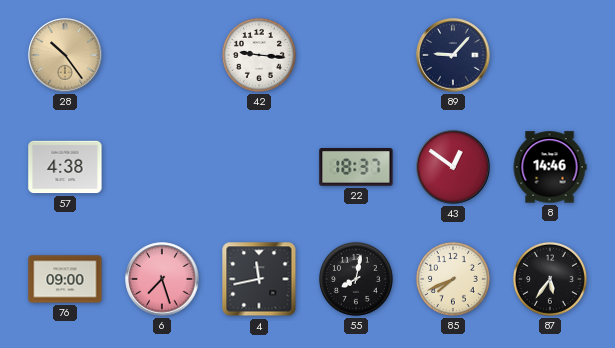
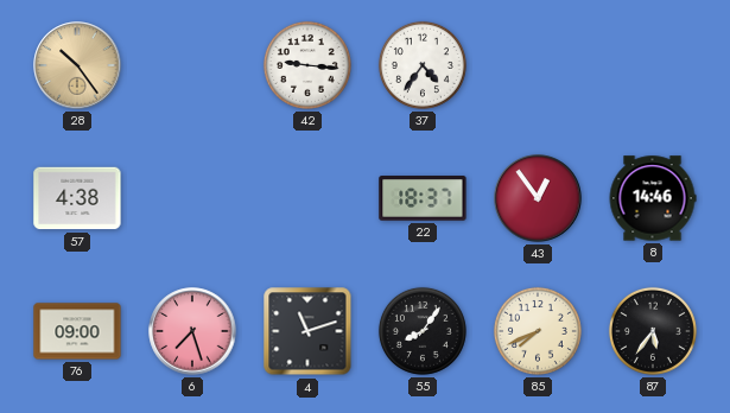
37: none -> 4:36
89: 9:07 -> none
43: 12:51 -> 12:54
4: 11:43 -> 11:12
55: 8:02 -> 8:06
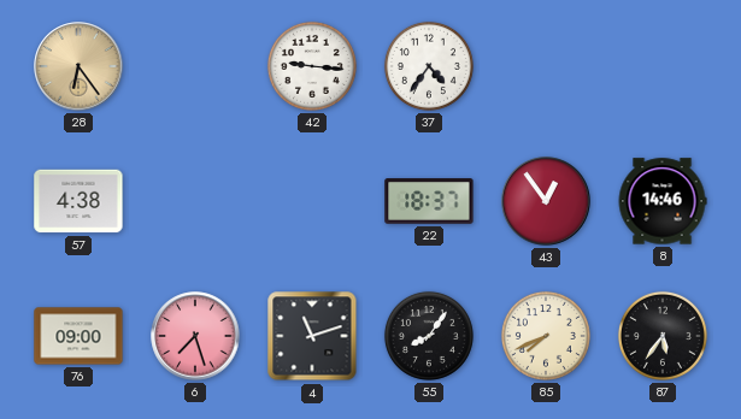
28: 10:24 -> 6:24
